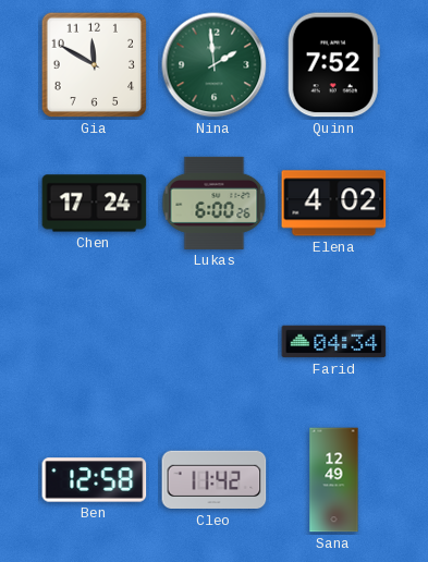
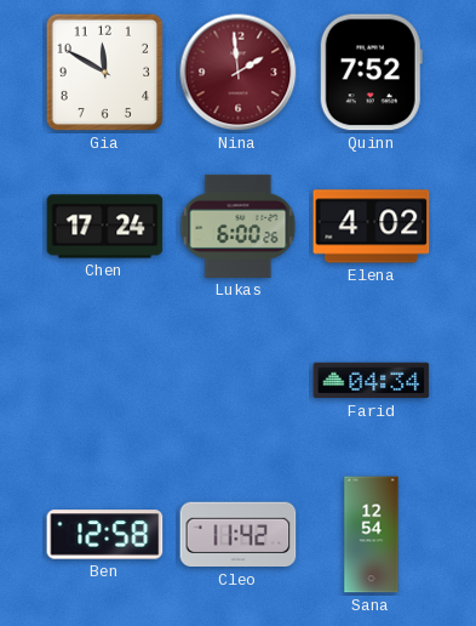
Nina dial: green -> burgundy
Sana: 12:49 -> 12:54
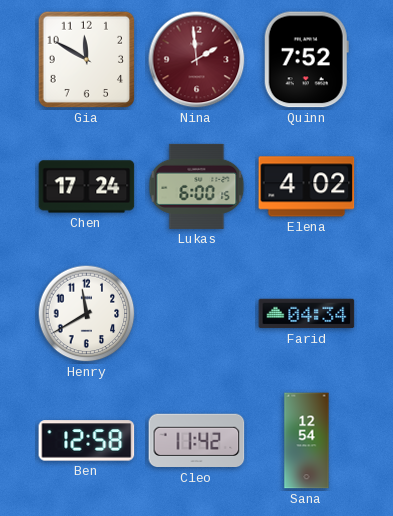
Lukas: 6:00:26 -> 6:00:15
Henry: none -> 11:40
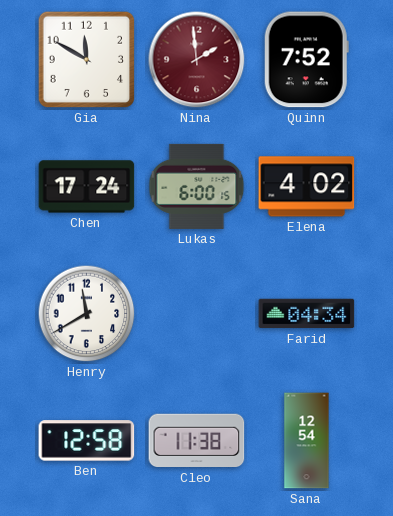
Cleo: 11:42 -> 11:38
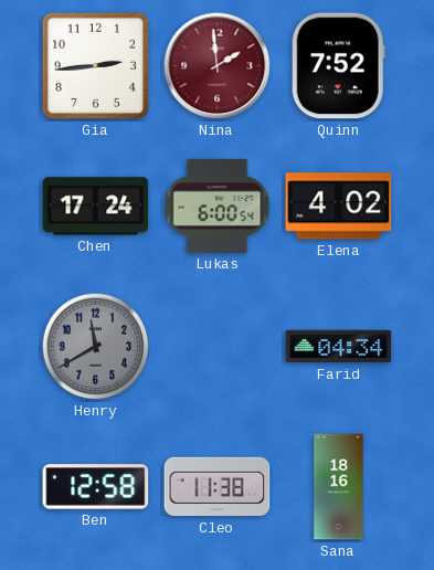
Gia: 11:50 -> 2:44
Lukas: 6:00:15 -> 6:00:54
Henry dial: white -> grey
Sana: 12:54 -> 18:16
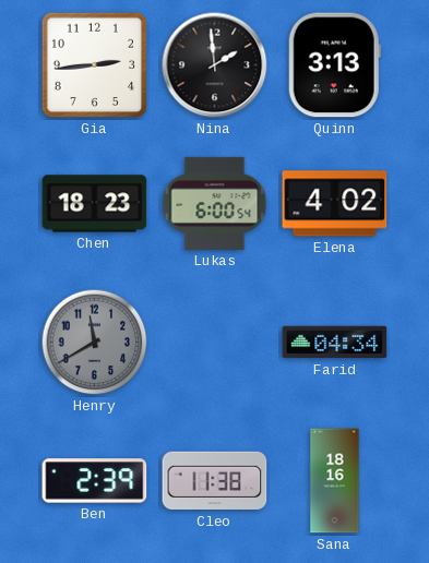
Nina dial: burgundy -> black
Quinn: 7:52 -> 3:13
Chen: 17:24 -> 18:23
Ben: 12:58 -> 2:39
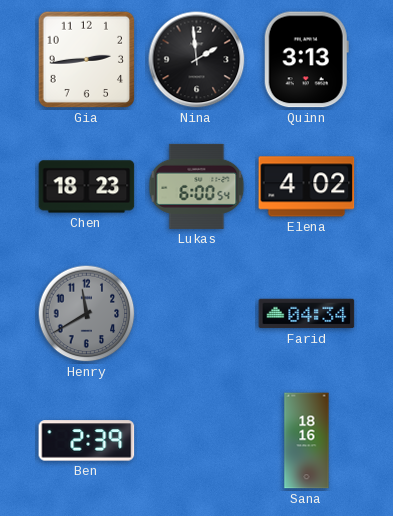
Cleo: 11:38 -> none
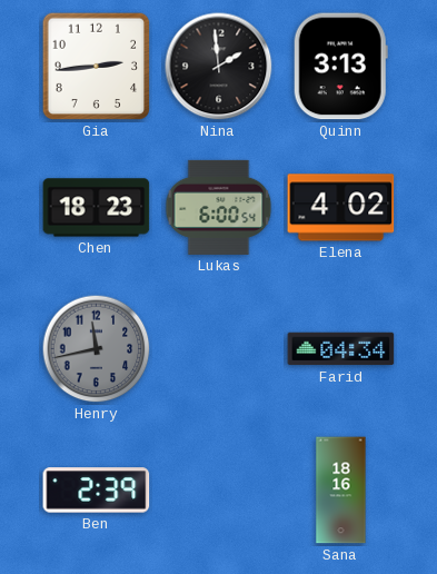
Henry: 11:40 -> 11:43
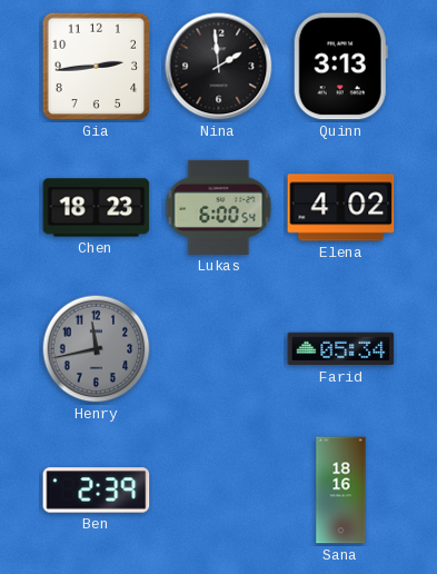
Farid: 04:34 -> 05:34
